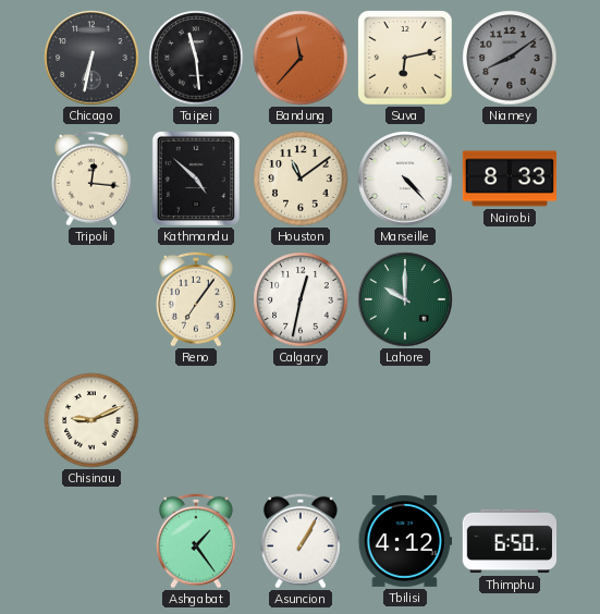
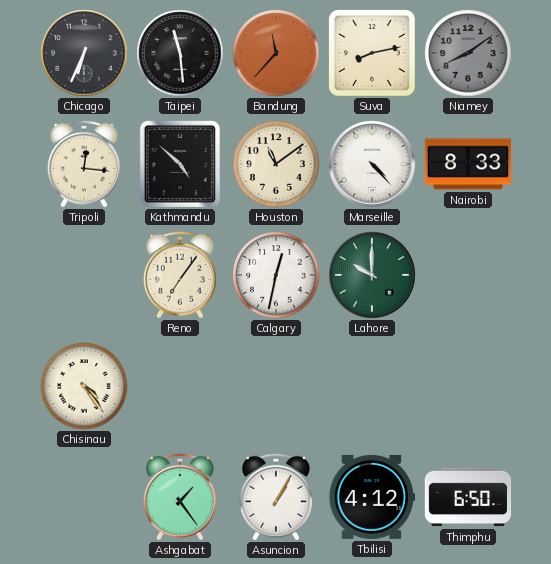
Chicago: 6:32 -> 6:34
Suva: 6:13 -> 8:13
Chisinau: 9:11 -> 4:24
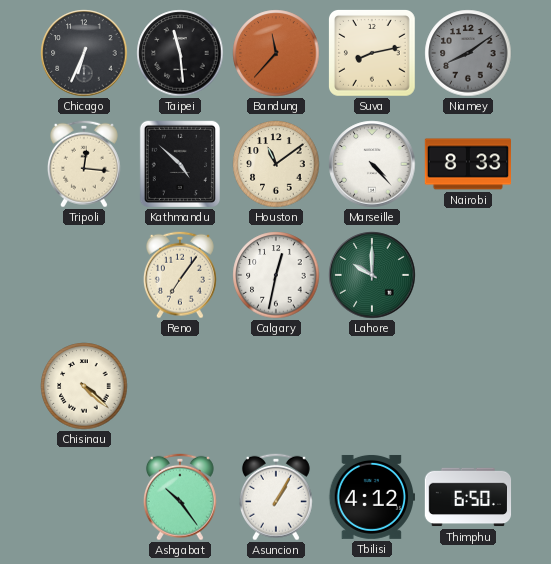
Chisinau: 4:24 -> 4:22
Ashgabat: 1:24 -> 10:24
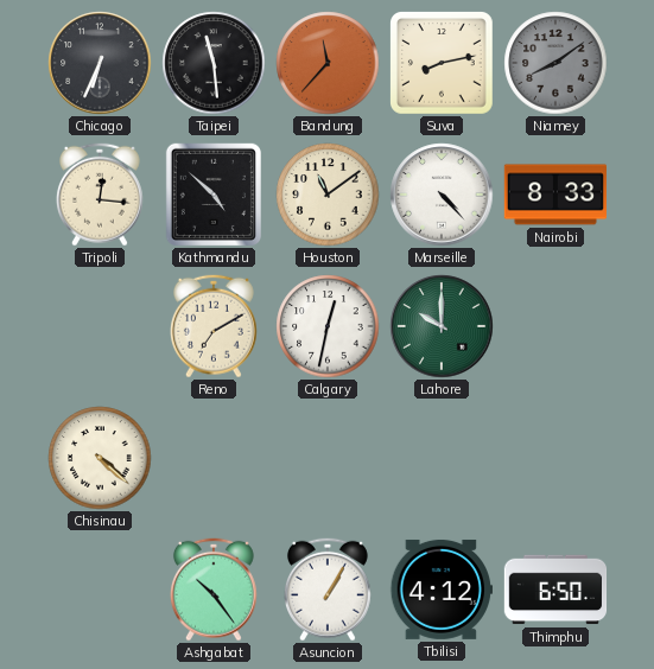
Reno: 7:06 -> 7:10
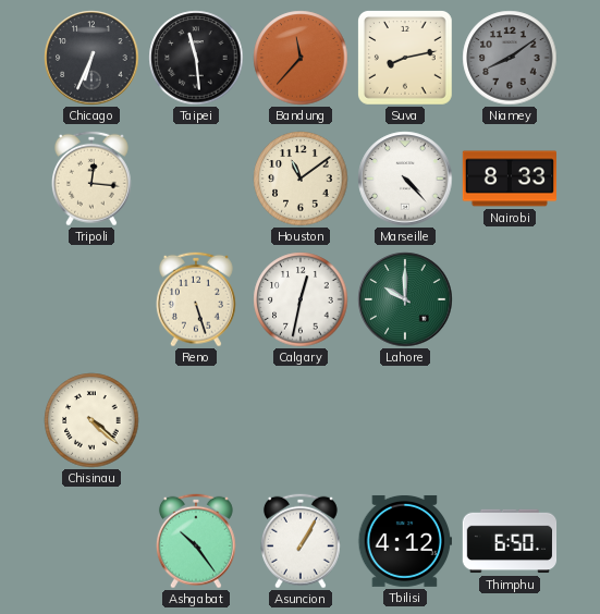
Kathmandu: 4:52 -> none
Reno: 7:10 -> 5:27
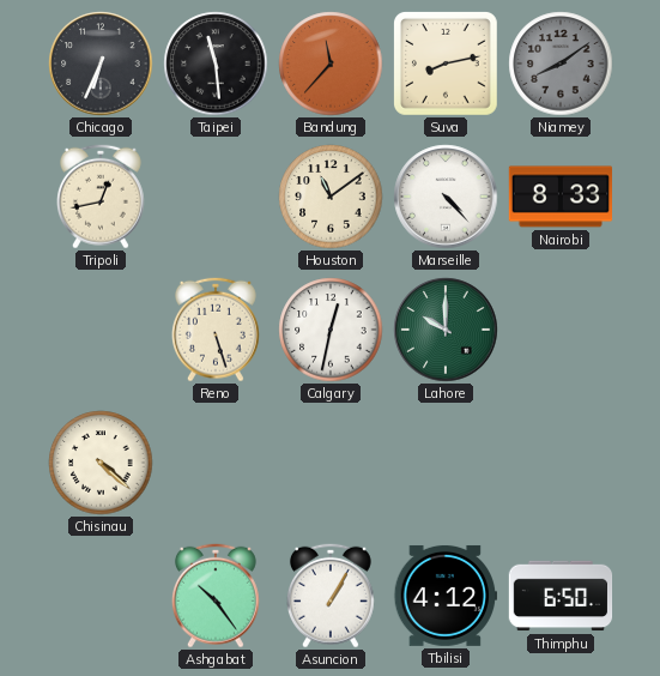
Tripoli: 12:16 -> 12:43
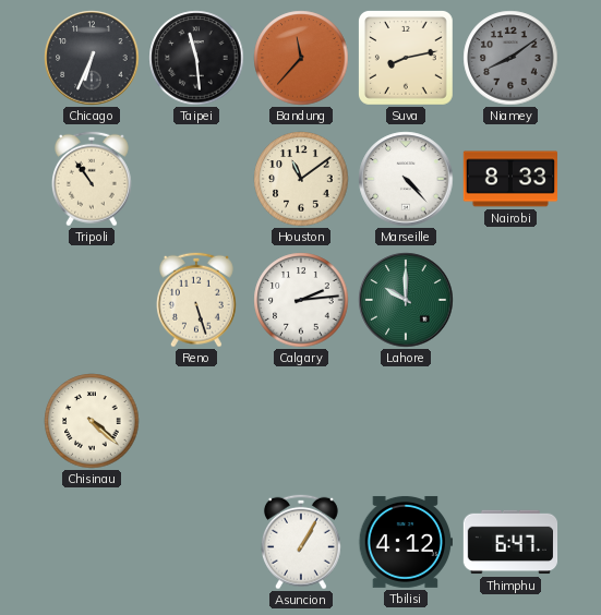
Tripoli: 12:43 -> 10:54
Calgary: 12:32 -> 2:14
Ashgabat: 10:24 -> none
Thimphu: 6:50 -> 6:47
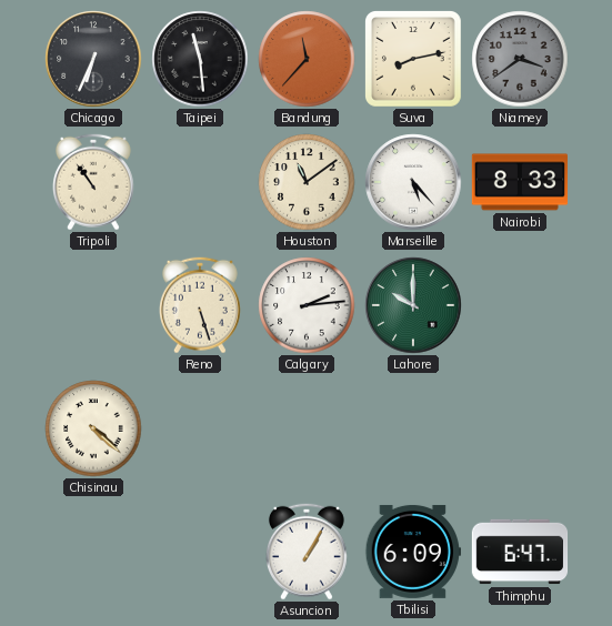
Niamey: 8:09 -> 3:39
Marseille: 4:23 -> 5:23
Tbilisi: 4:12 -> 6:09
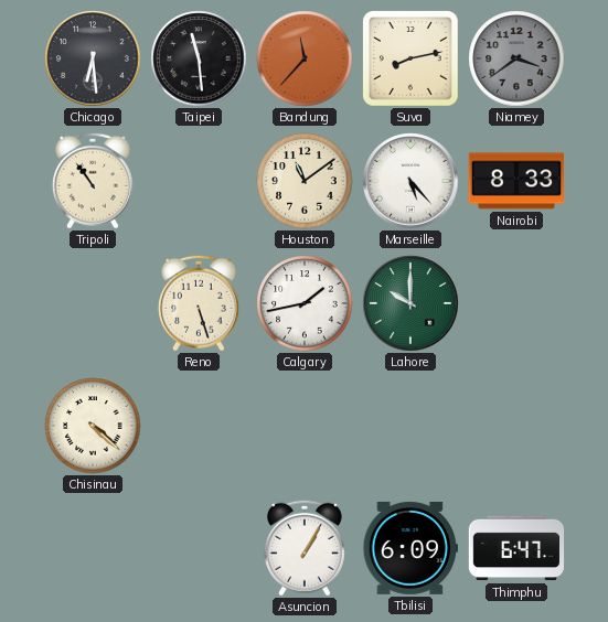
Chicago: 6:34 -> 6:29
Calgary: 2:14 -> 1:43
